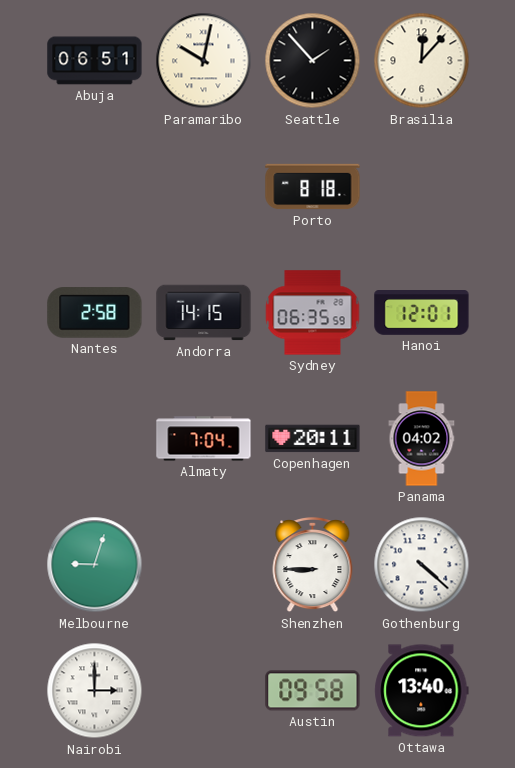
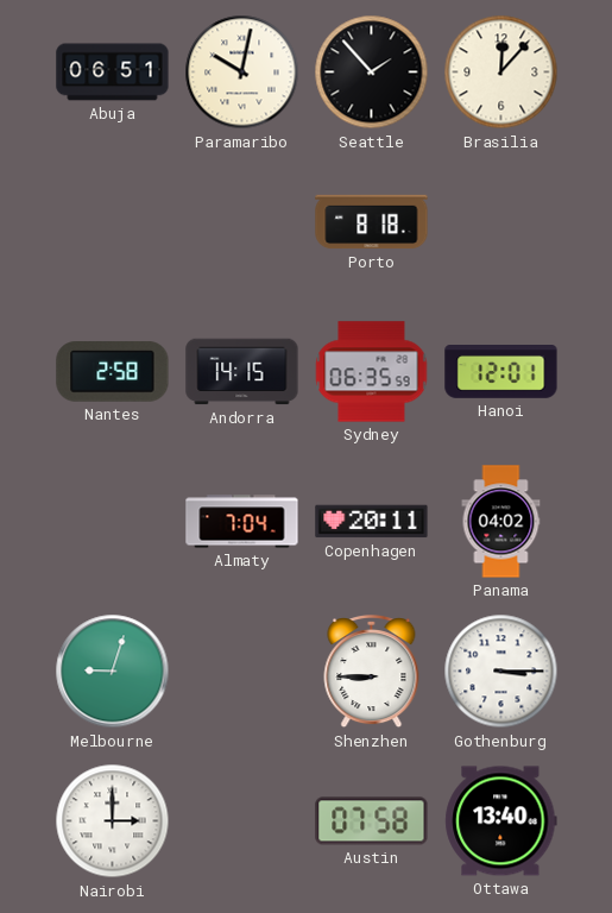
Gothenburg: 4:22 -> 3:15
Austin: 09:58 -> 07:58
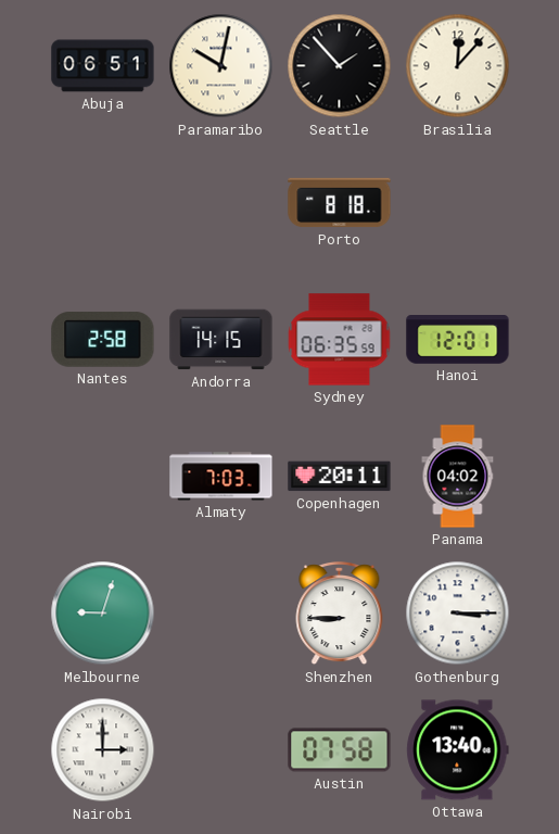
Almaty: 7:04 -> 7:03
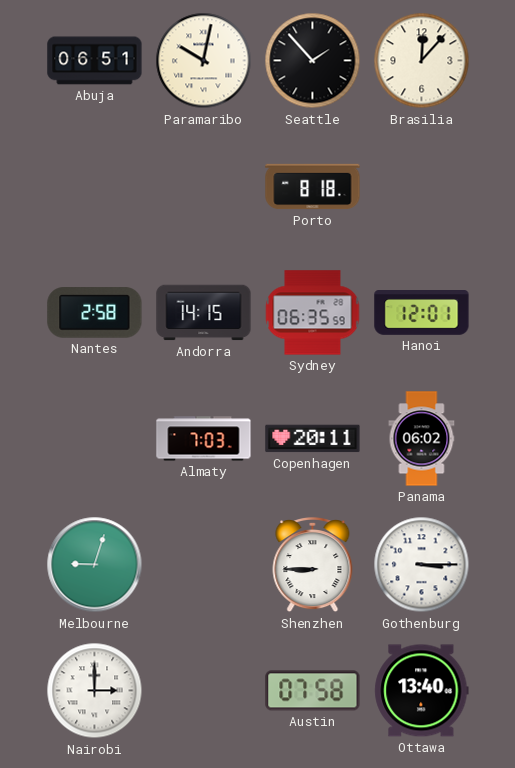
Panama: 04:02 -> 06:02
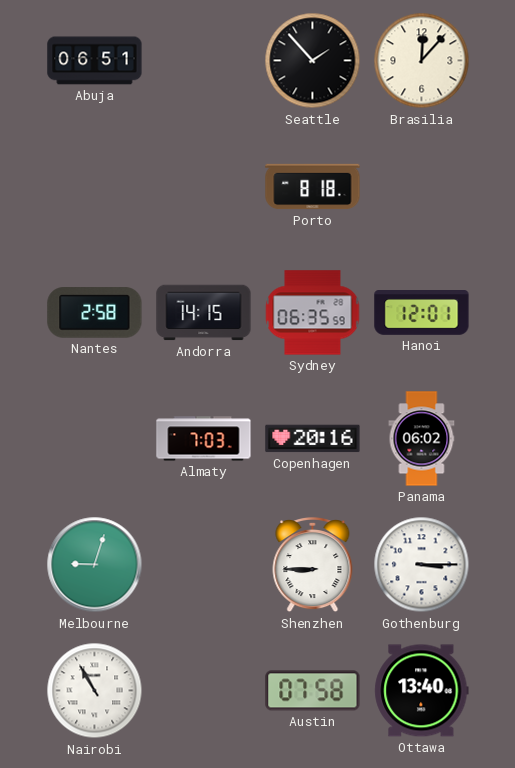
Paramaribo: 10:02 -> none
Copenhagen: 20:11 -> 20:16
Nairobi: 3:00 -> 10:55
